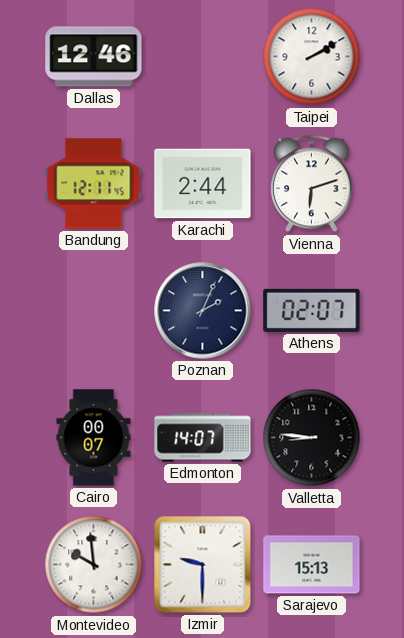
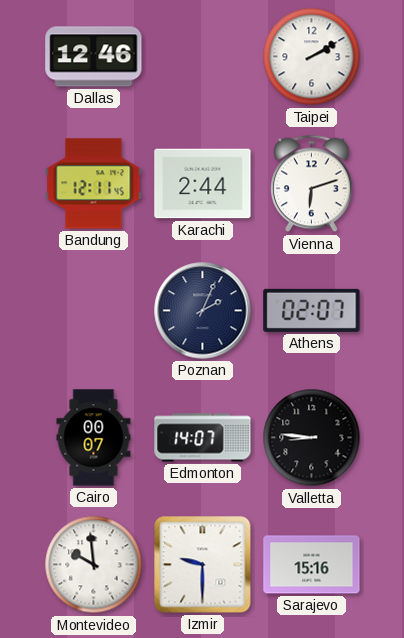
Sarajevo: 15:13 -> 15:16
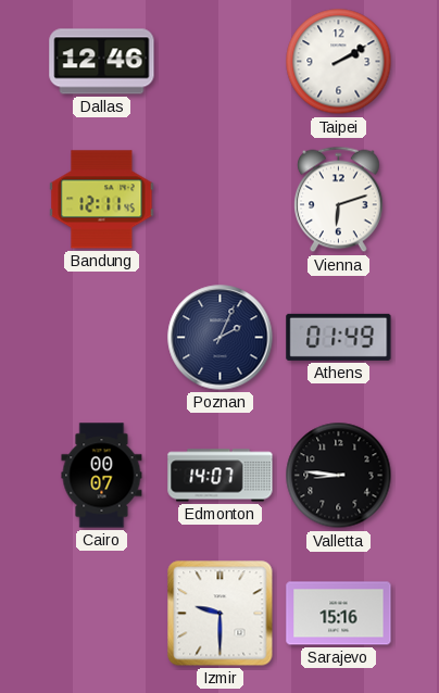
Karachi: 2:44 -> none
Athens: 02:07 -> 01:49
Montevideo: 9:59 -> none
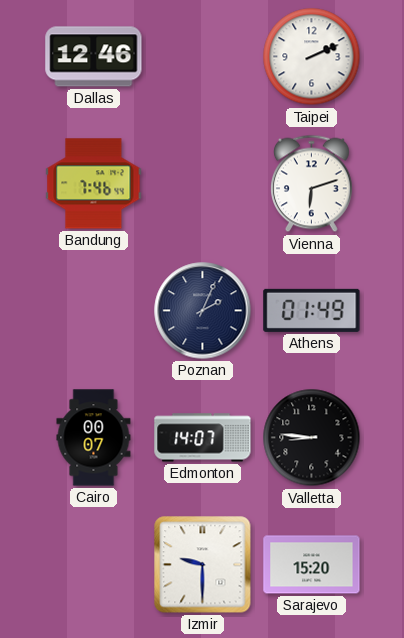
Taipei: 2:10 -> 2:11
Bandung: 12:11 -> 7:46
Sarajevo: 15:16 -> 15:20
